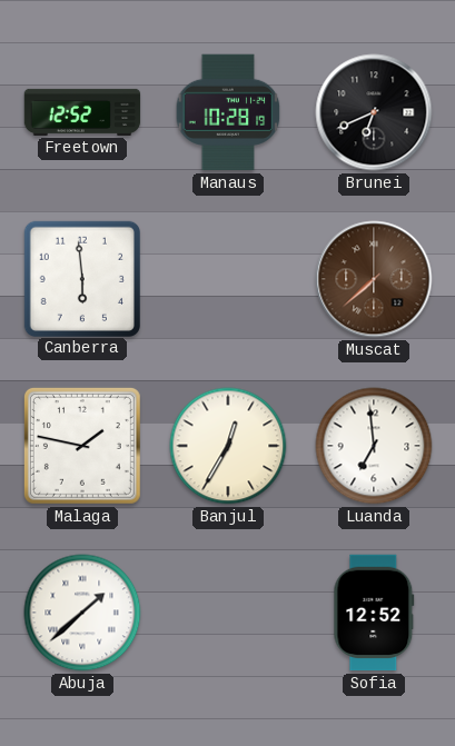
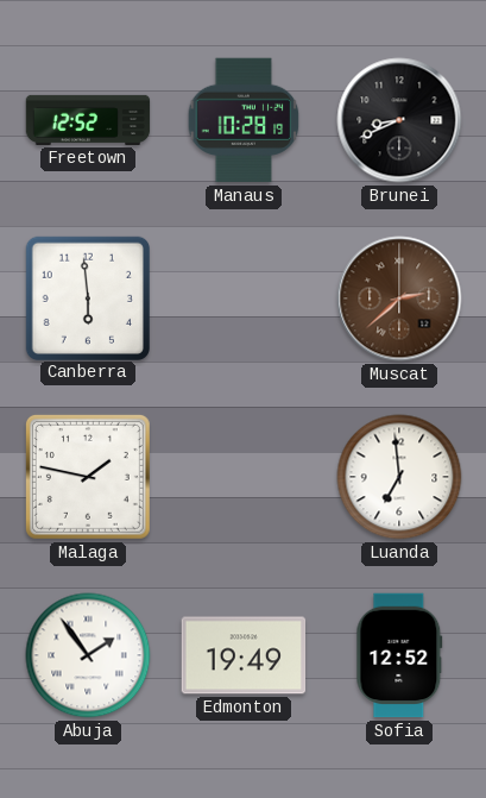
Brunei: 6:41 -> 8:41
Muscat: 7:38 -> 2:38
Banjul: 12:35 -> none
Abuja: 1:38 -> 1:54
Edmonton: none -> 19:49
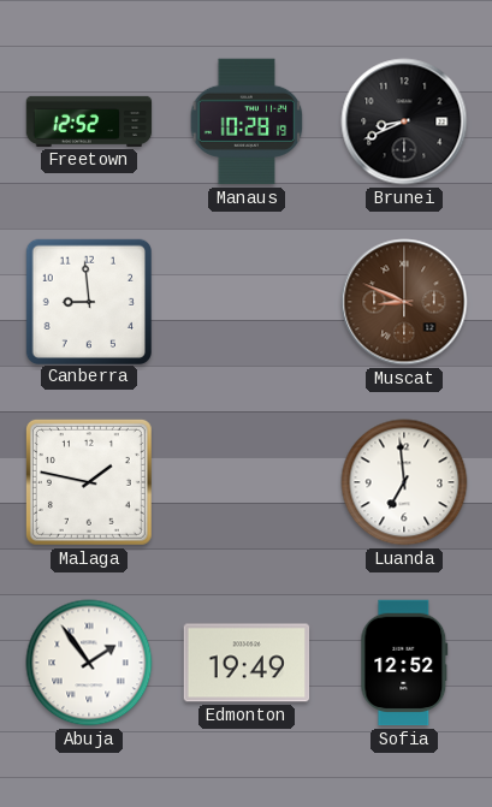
Canberra: 5:59 -> 8:59
Muscat: 2:38 -> 8:49
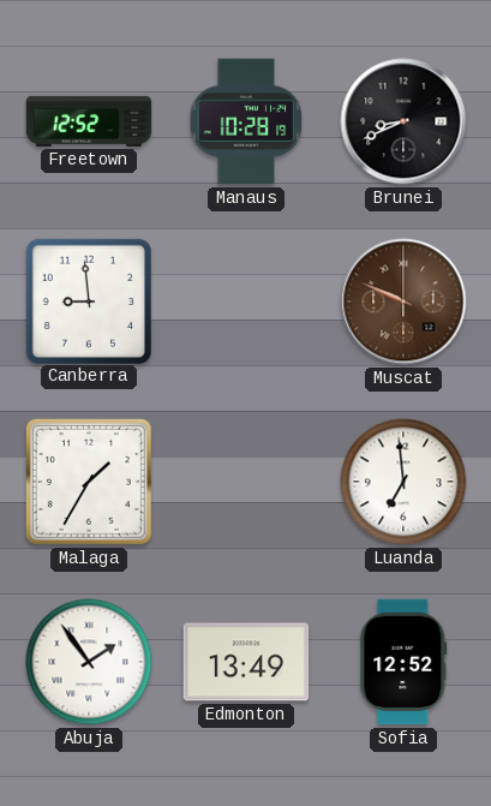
Muscat: 8:49 -> 9:49
Malaga: 1:47 -> 1:35
Edmonton: 19:49 -> 13:49
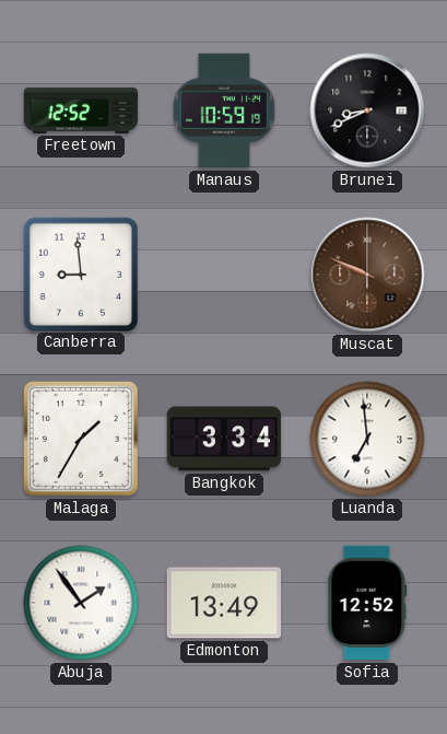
Manaus: 10:28 -> 10:59
Bangkok: none -> 3:34
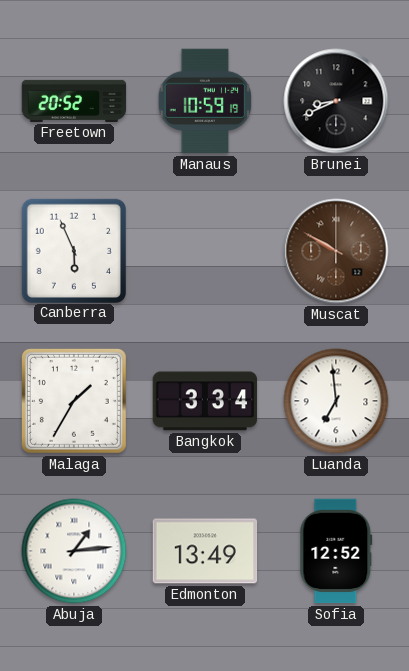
Freetown: 12:52 -> 20:52
Canberra: 8:59 -> 5:56
Muscat: 9:49 -> 9:50
Abuja: 1:54 -> 1:14
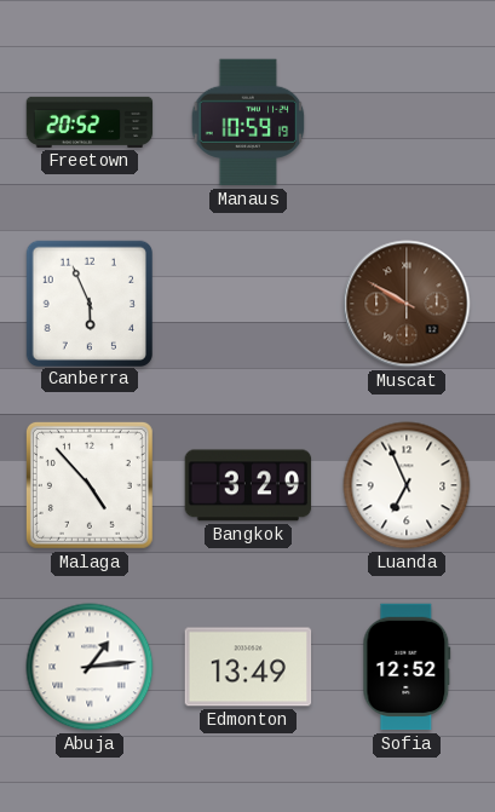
Brunei: 8:41 -> none
Malaga: 1:35 -> 4:53
Bangkok: 3:34 -> 3:29
Luanda: 6:59 -> 6:56
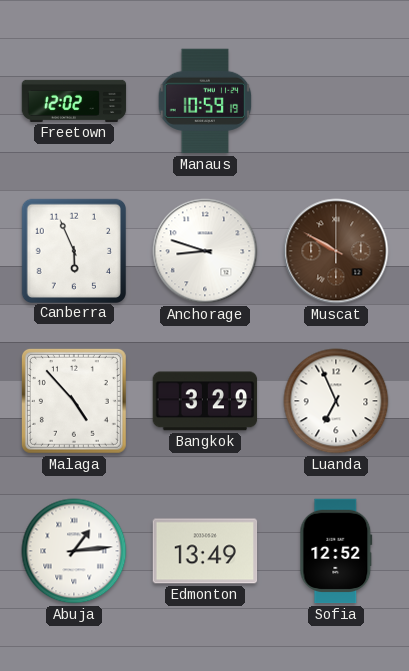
Freetown: 20:52 -> 12:02
Anchorage: none -> 8:48
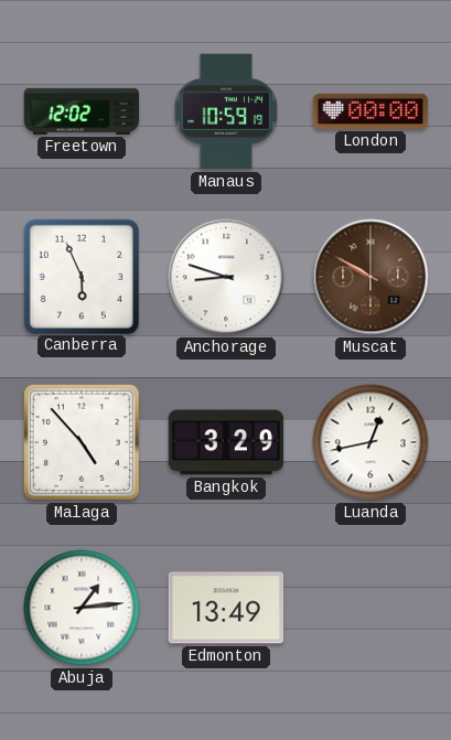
London: none -> 00:00
Luanda: 6:56 -> 12:43
Sofia: 12:52 -> none
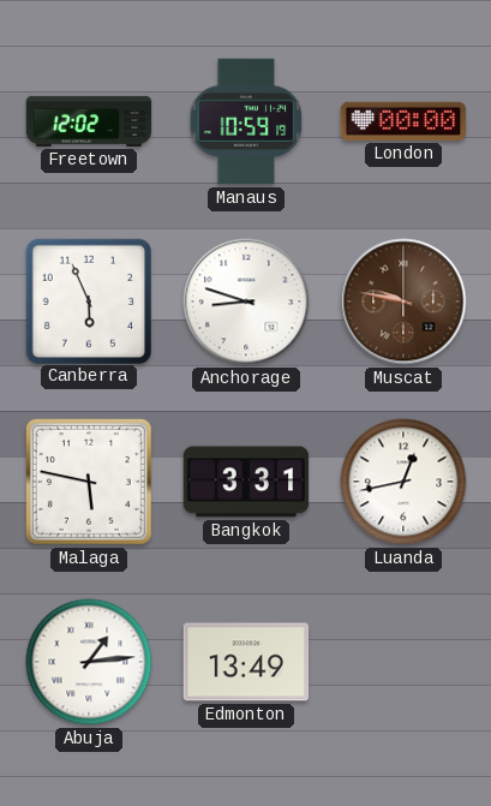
Muscat: 9:50 -> 9:47
Malaga: 4:53 -> 5:47
Bangkok: 3:29 -> 3:31
